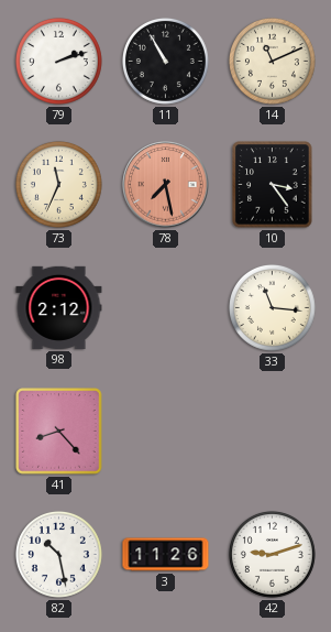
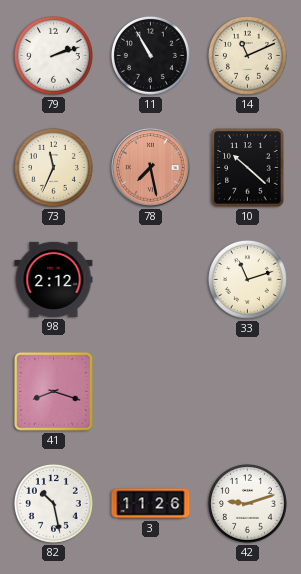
10: 3:24 -> 10:22
33: 11:16 -> 11:12
41: 8:23 -> 8:18
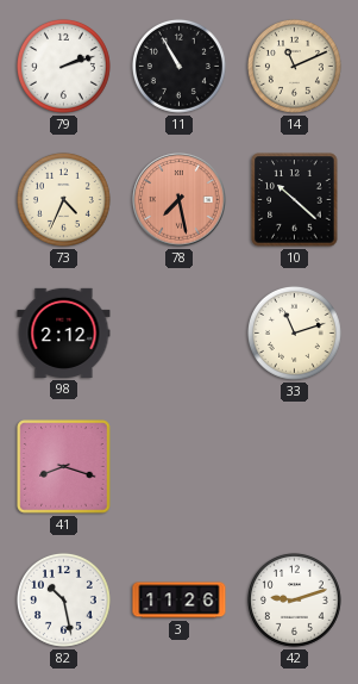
73: 11:34 -> 4:34
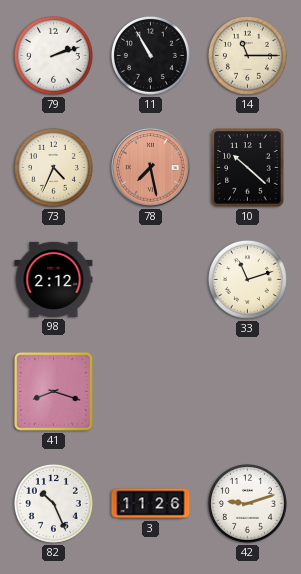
14: 11:11 -> 11:15
82: 10:28 -> 10:26
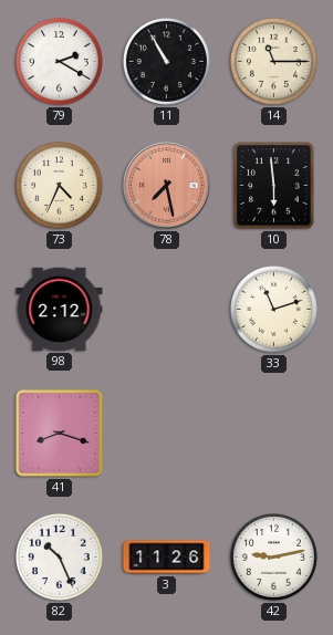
79: 2:12 -> 2:20
10: 10:22 -> 5:59
42: 9:12 -> 9:13
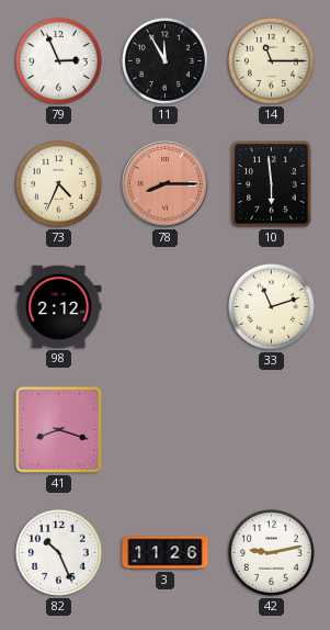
79: 2:20 -> 2:56
11: 10:55 -> 11:55
78: 7:28 -> 8:15
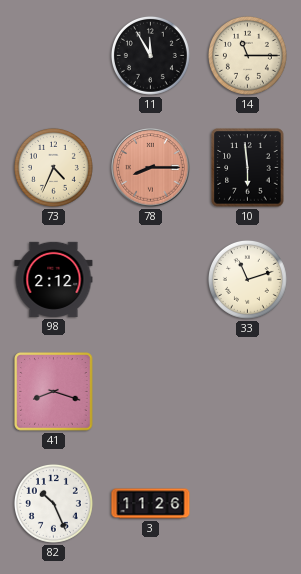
79: 2:56 -> none
42: 9:13 -> none
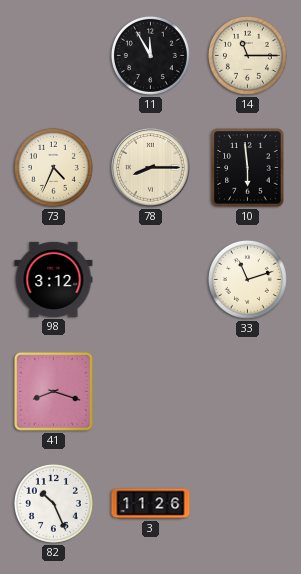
78 dial: salmon -> cream
98: 2:12 -> 3:12
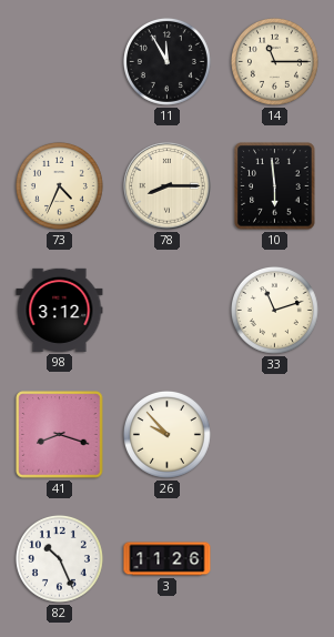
26: none -> 9:53
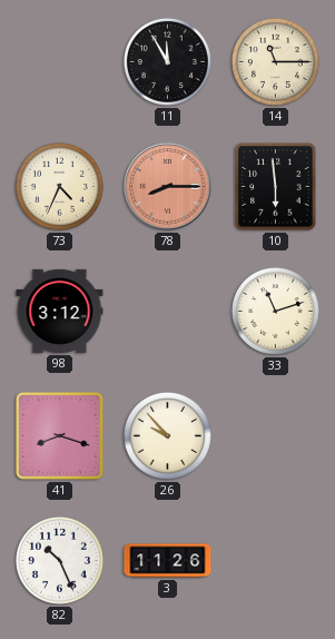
78 dial: cream -> salmon
